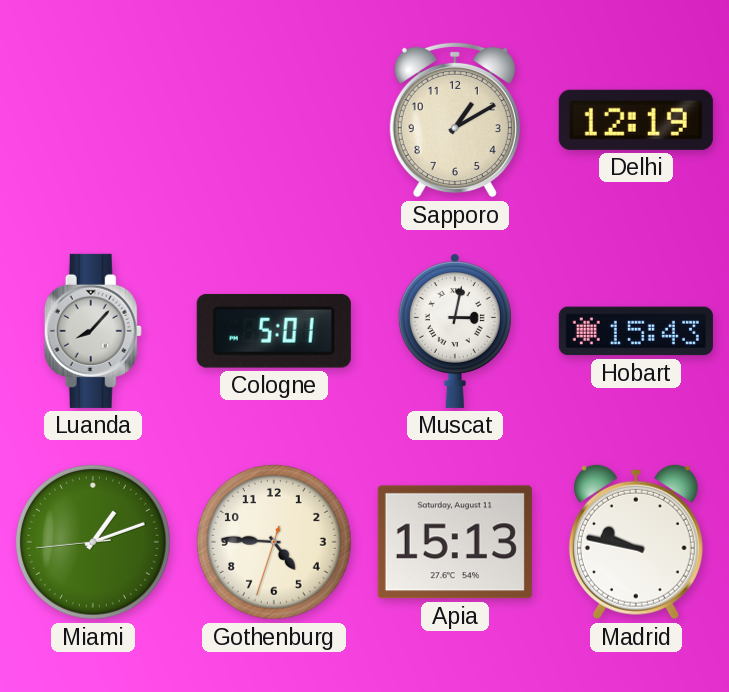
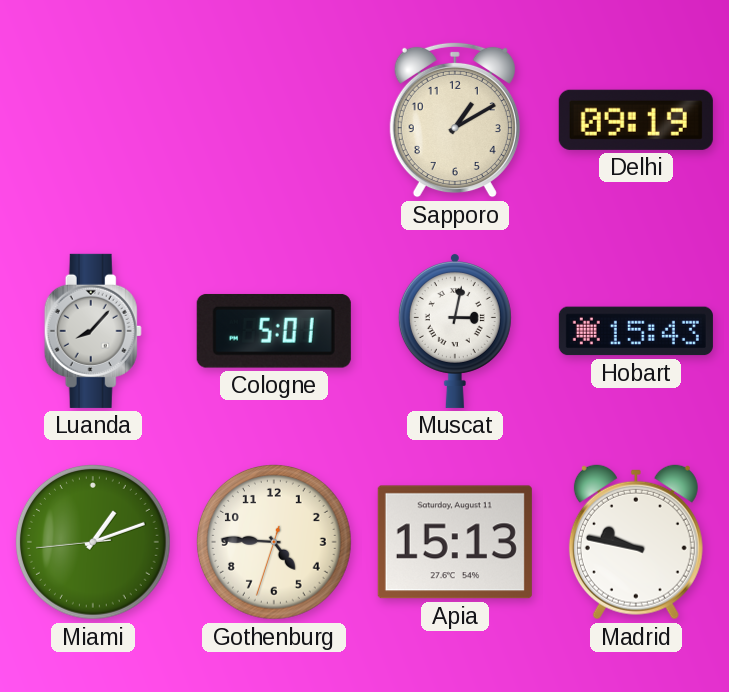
Delhi: 12:19 -> 09:19
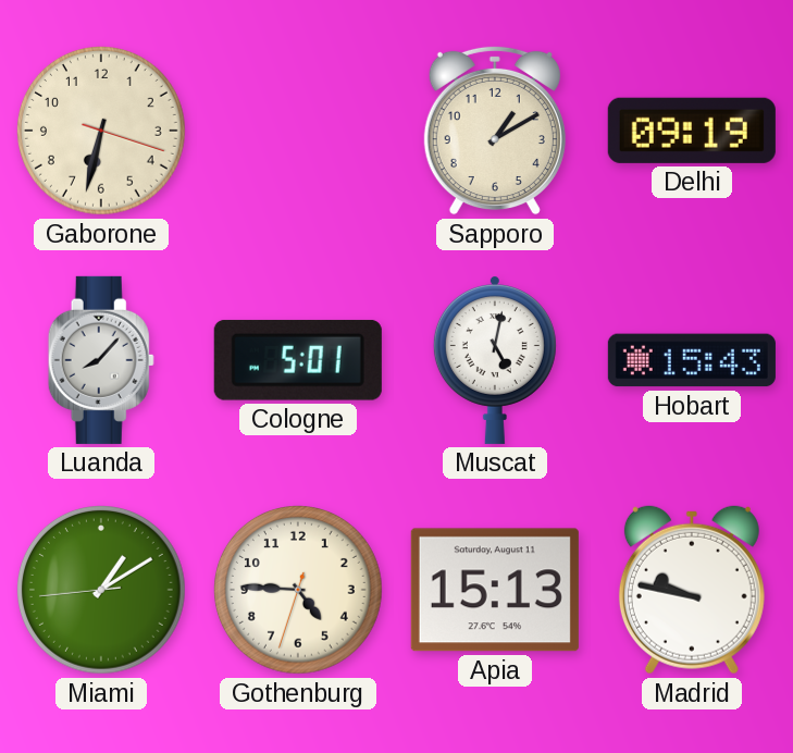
Gaborone: none -> 6:32
Muscat: 3:02 -> 5:02
Miami: 1:11 -> 1:09
